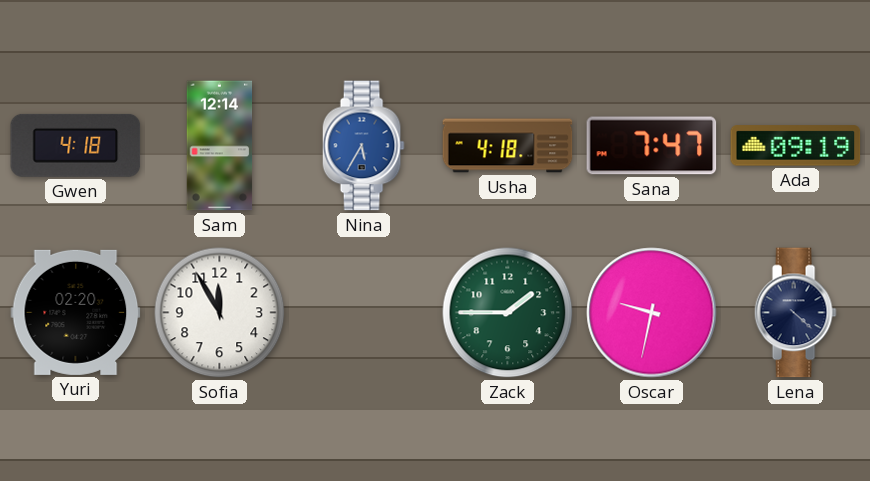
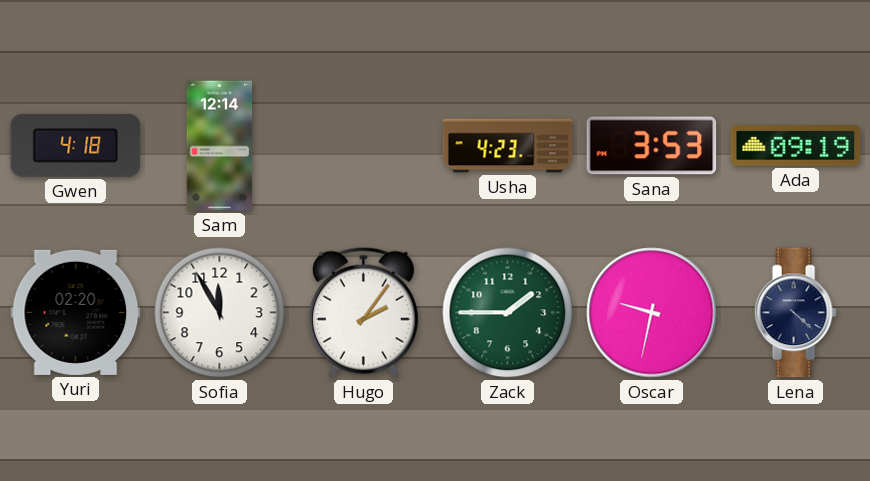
Nina: 5:35 -> none
Usha: 4:18 -> 4:23
Sana: 7:47 -> 3:53
Hugo: none -> 2:06
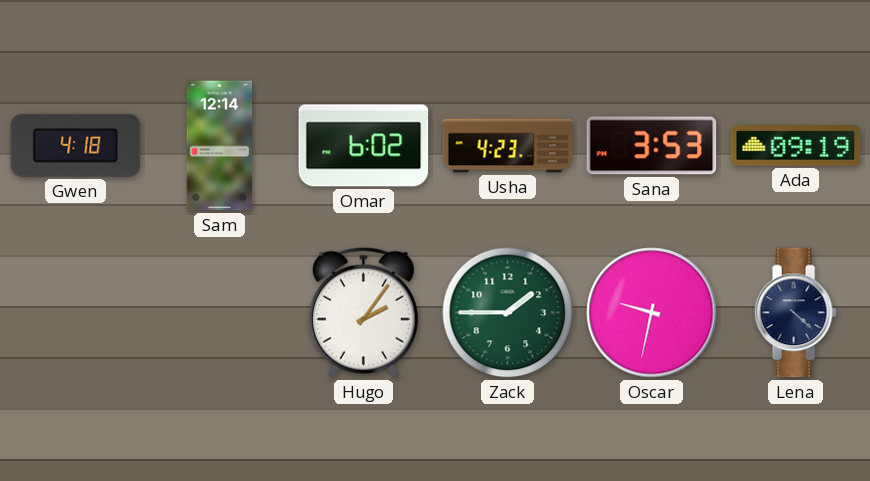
Omar: none -> 6:02
Yuri: 02:20 -> none
Sofia: 11:55 -> none
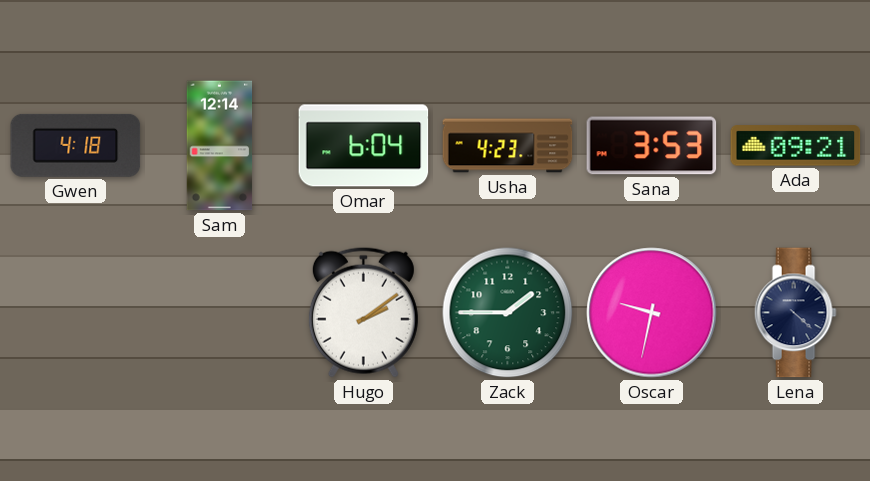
Omar: 6:02 -> 6:04
Ada: 09:19 -> 09:21
Hugo: 2:06 -> 2:09
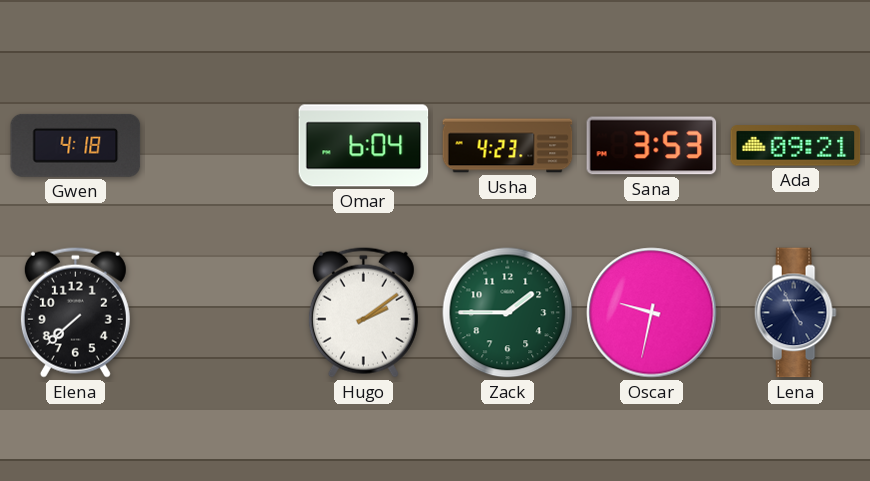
Sam: 12:14 -> none
Elena: none -> 7:38
Lena: 4:22 -> 4:56
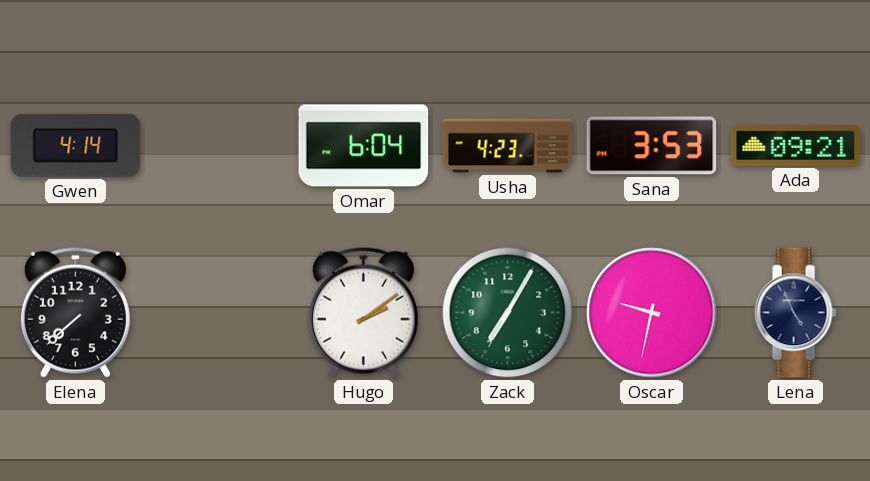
Gwen: 4:18 -> 4:14
Zack: 1:45 -> 7:05
